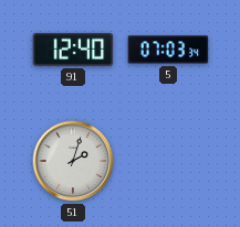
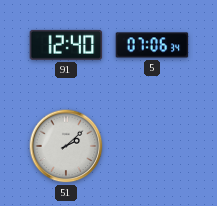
5: 07:03 -> 07:06
51: 2:03 -> 2:08
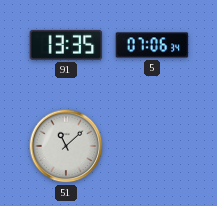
91: 12:40 -> 13:35
51: 2:08 -> 11:08
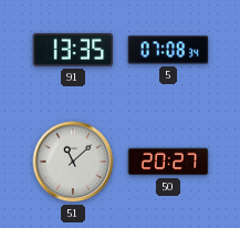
5: 07:06 -> 07:08
50: none -> 20:27
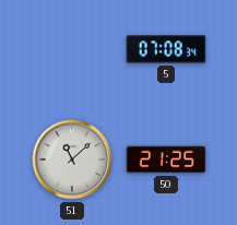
91: 13:35 -> none
50: 20:27 -> 21:25
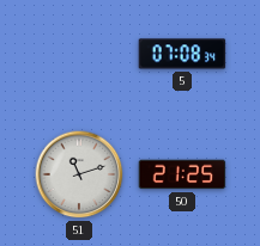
51: 11:08 -> 11:12
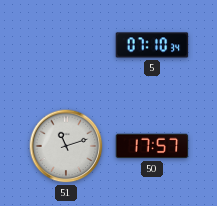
5: 07:08 -> 07:10
50: 21:25 -> 17:57
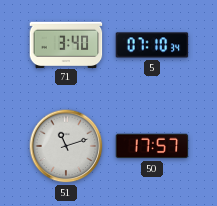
71: none -> 3:40
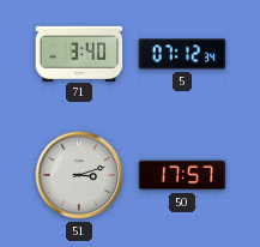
5: 07:10 -> 07:12
51: 11:12 -> 3:12
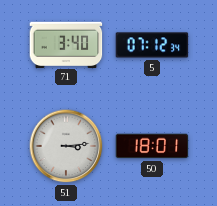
51: 3:12 -> 3:14
50: 17:57 -> 18:01
